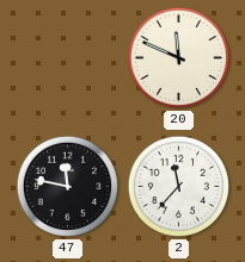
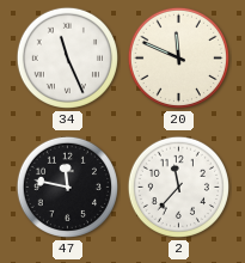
34: none -> 11:26
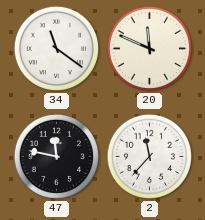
34: 11:26 -> 11:21
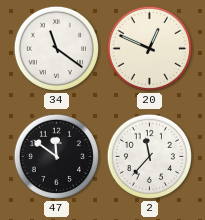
20: 11:49 -> 12:49
47: 11:47 -> 11:51
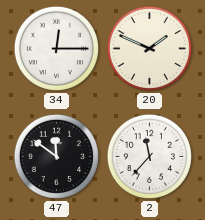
34: 11:21 -> 12:15
20: 12:49 -> 1:49
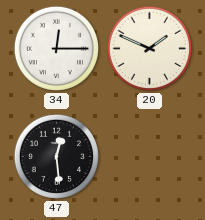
47: 11:51 -> 12:29
2: 11:37 -> none
